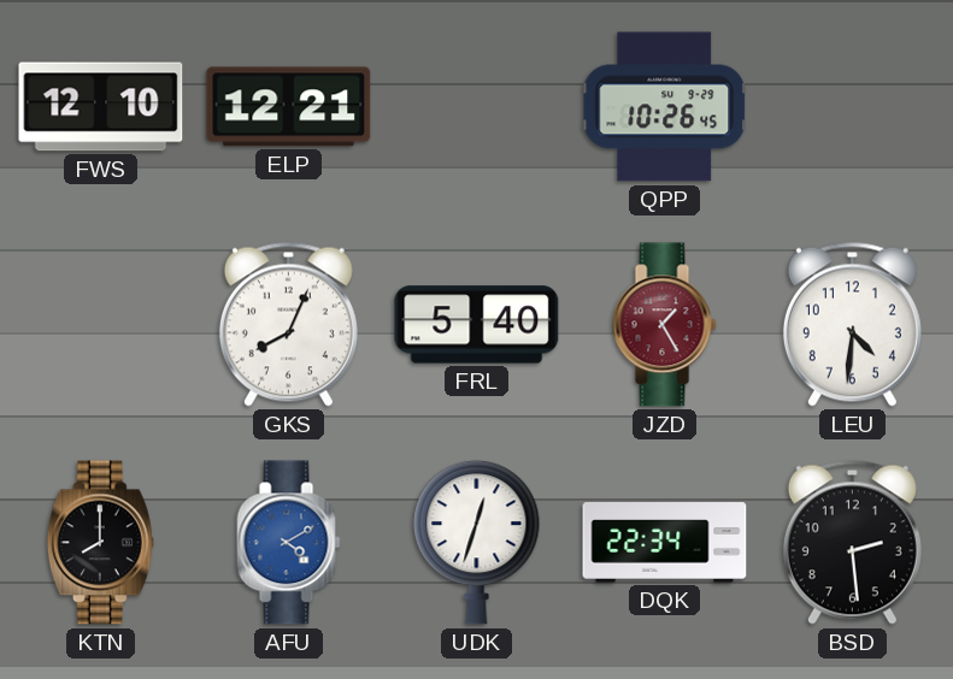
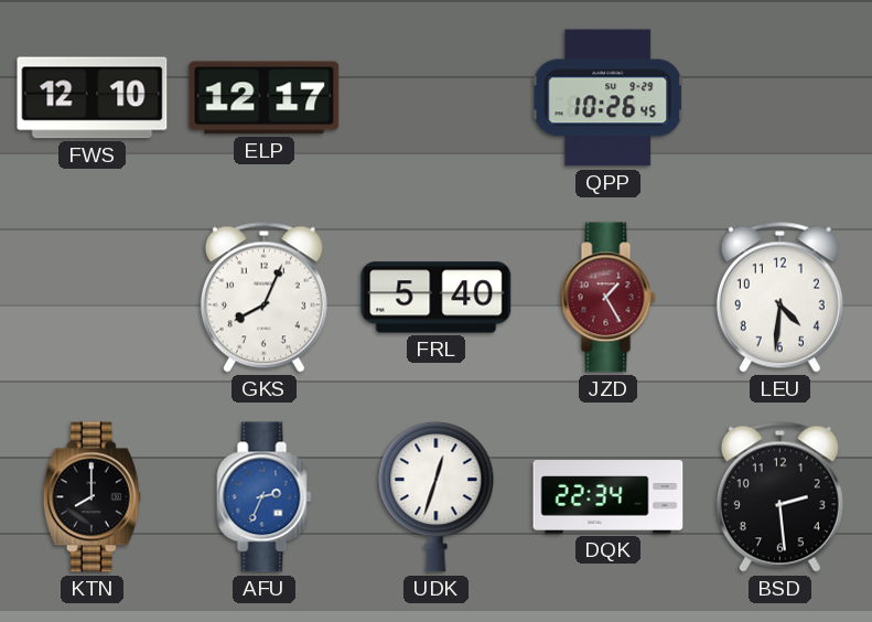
ELP: 12:21 -> 12:17
AFU: 4:10 -> 2:34
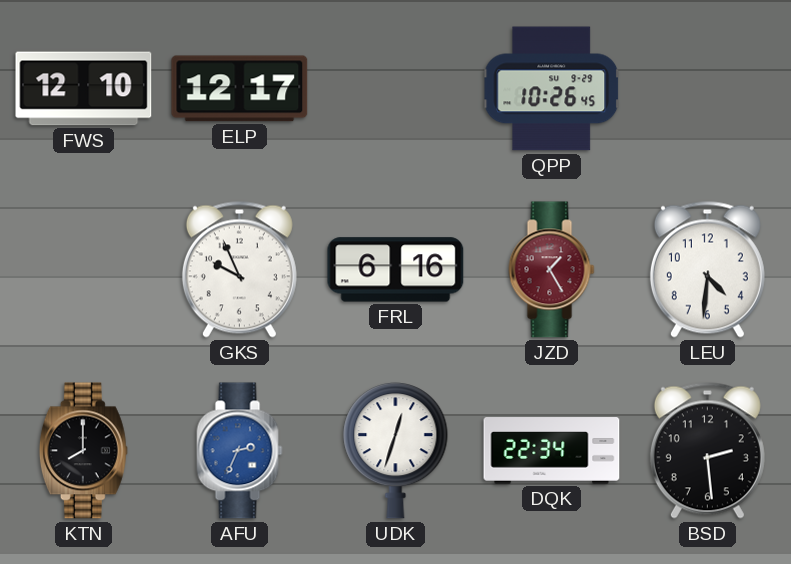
GKS: 8:04 -> 9:56
FRL: 5:40 -> 6:16
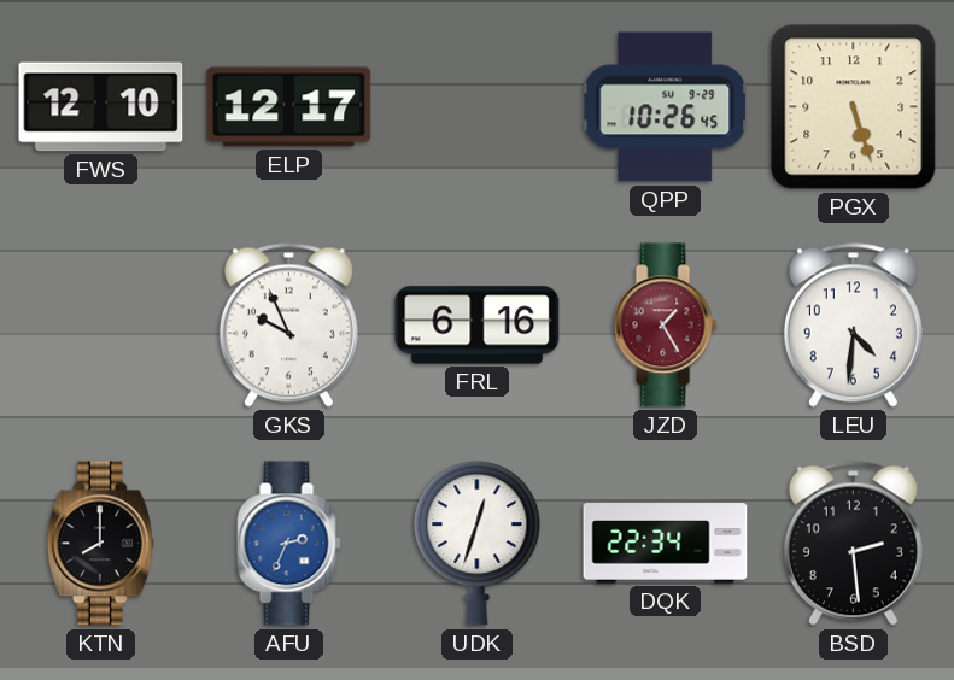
PGX: none -> 5:27
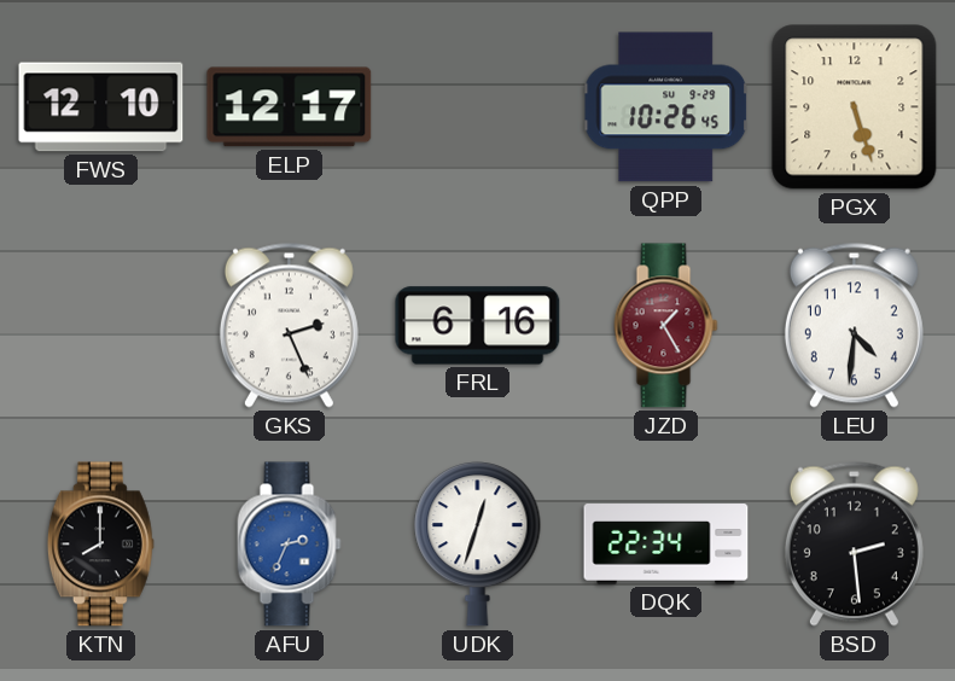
GKS: 9:56 -> 2:26
